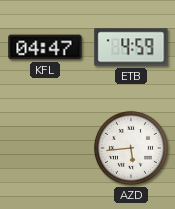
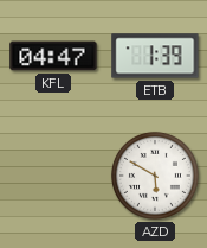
ETB: 4:59 -> 1:39
AZD: 5:44 -> 5:50
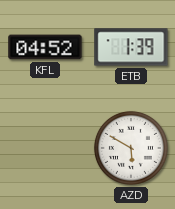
KFL: 04:47 -> 04:52
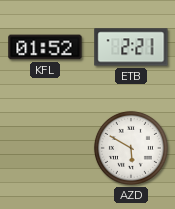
KFL: 04:52 -> 01:52
ETB: 1:39 -> 2:21
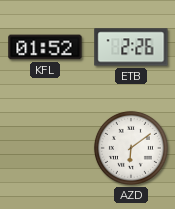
ETB: 2:21 -> 2:26
AZD: 5:50 -> 6:09
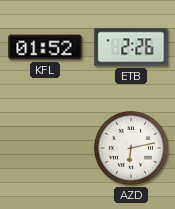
AZD: 6:09 -> 6:13
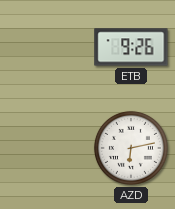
KFL: 01:52 -> none
ETB: 2:26 -> 9:26
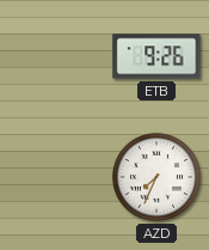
AZD: 6:13 -> 7:34
